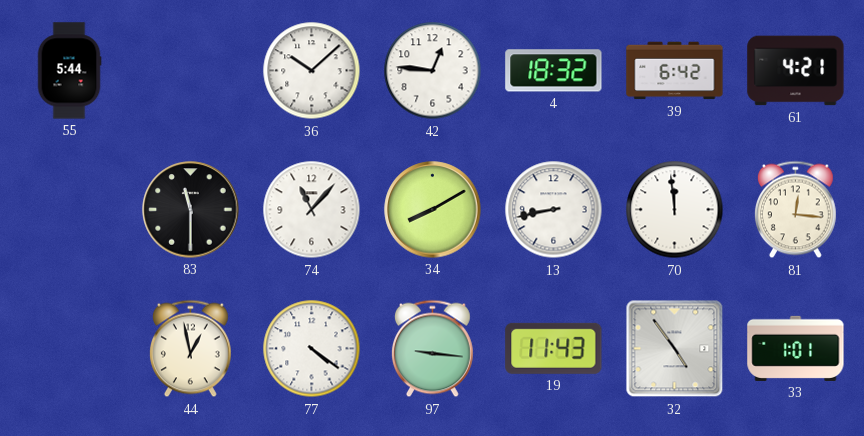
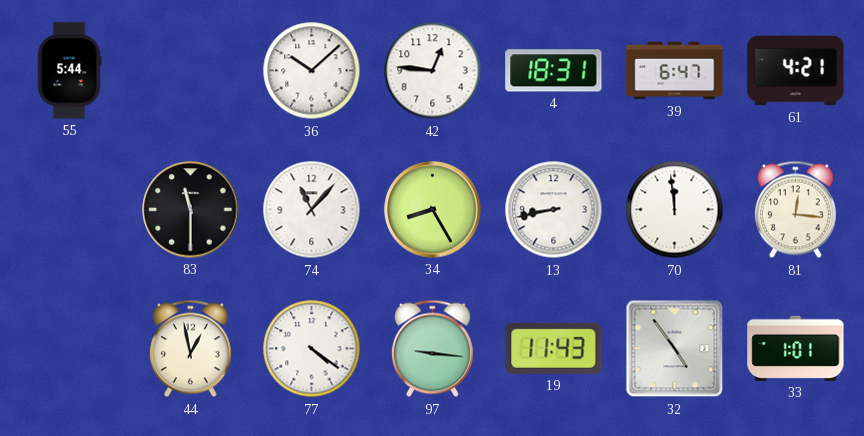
4: 18:32 -> 18:31
39: 6:42 -> 6:47
34: 8:10 -> 8:25
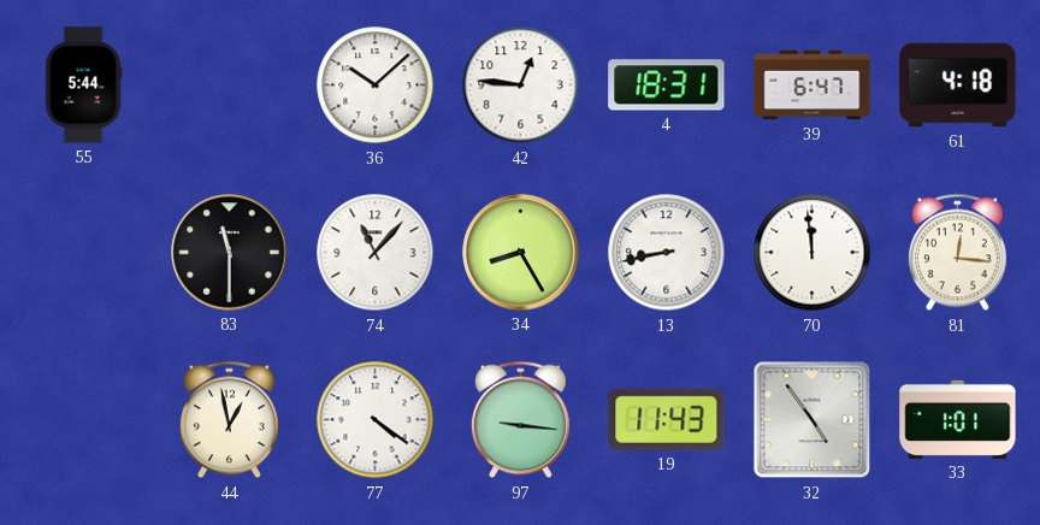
61: 4:21 -> 4:18
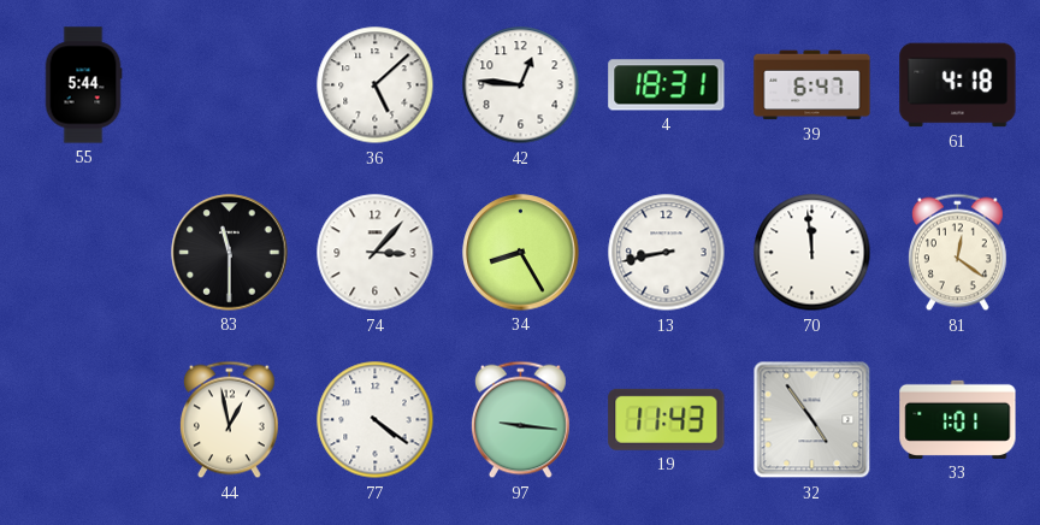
36: 10:08 -> 5:08
74: 11:07 -> 3:07
81: 12:16 -> 12:21
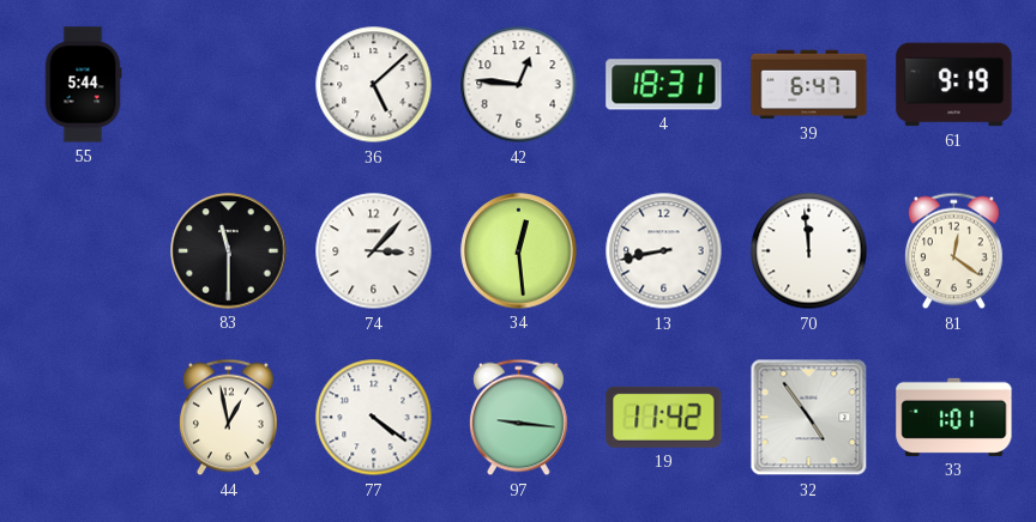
61: 4:18 -> 9:19
34: 8:25 -> 12:29
19: 11:43 -> 11:42
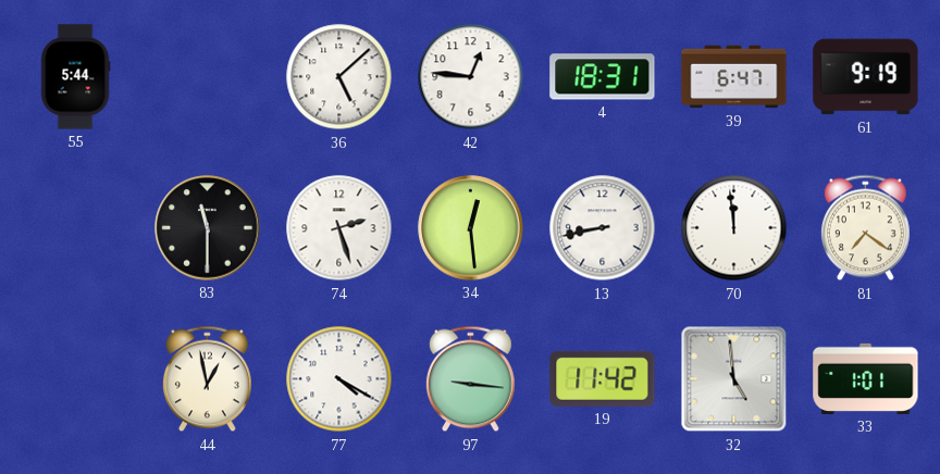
74: 3:07 -> 2:27
81: 12:21 -> 7:21
77: 4:21 -> 4:20
32: 4:54 -> 4:59
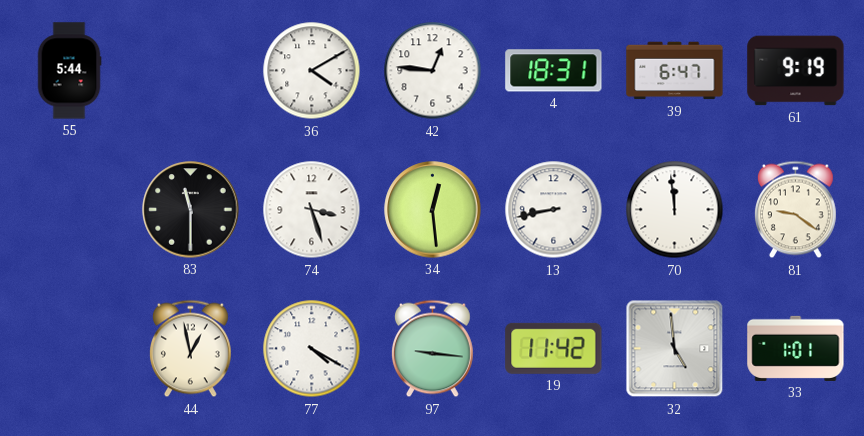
36: 5:08 -> 4:10
74: 2:27 -> 3:27
81: 7:21 -> 9:21
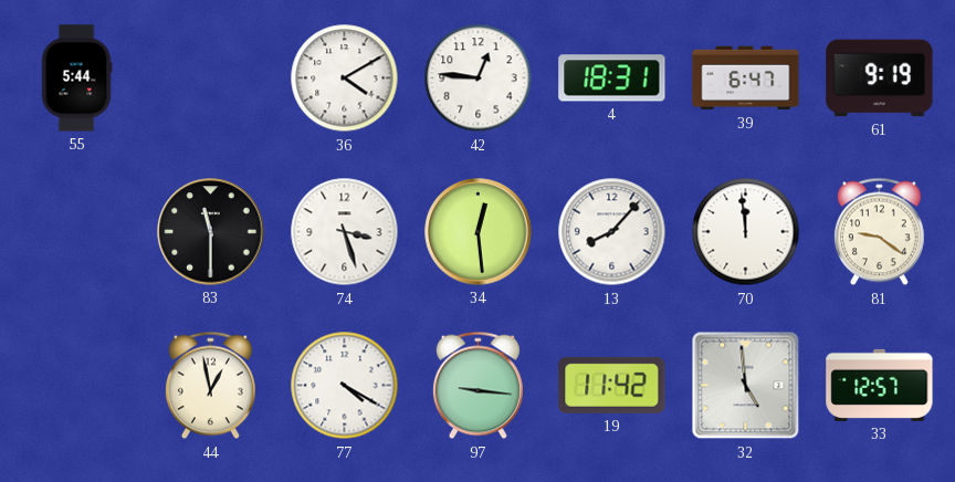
13: 8:43 -> 8:07
33: 1:01 -> 12:57
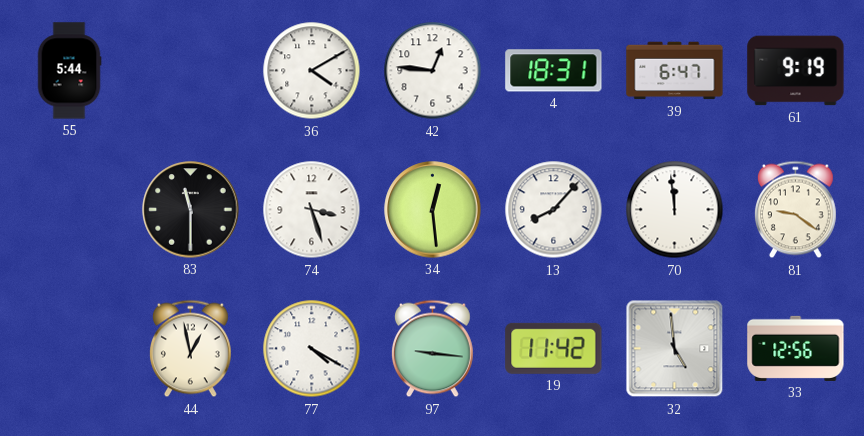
33: 12:57 -> 12:56
